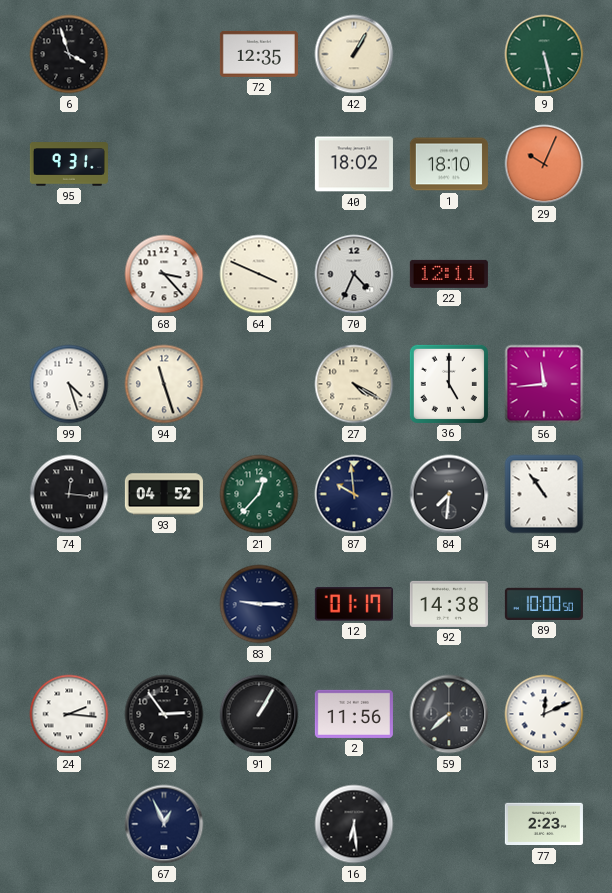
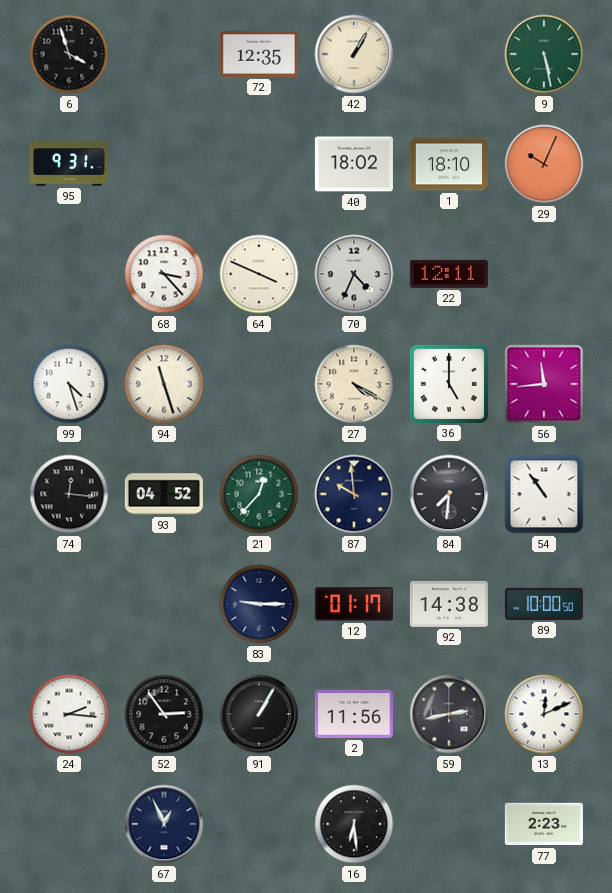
59: 7:38 -> 2:43
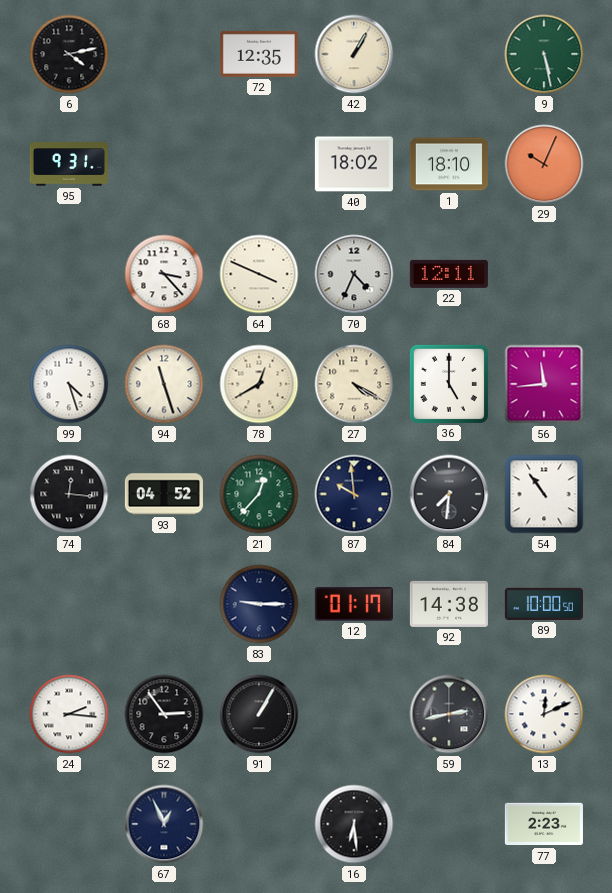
6: 3:57 -> 4:13
78: none -> 12:40
2: 11:56 -> none
